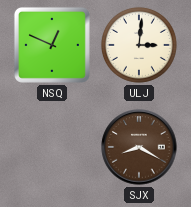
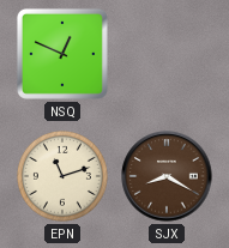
ULJ: 3:01 -> none
EPN: none -> 11:12
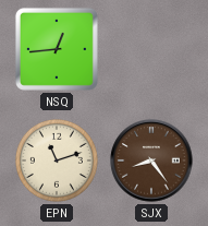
NSQ: 12:49 -> 12:44
SJX: 8:20 -> 8:24
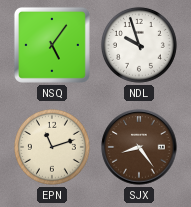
NSQ: 12:44 -> 5:06
NDL: none -> 9:57
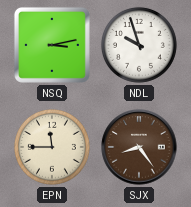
NSQ: 5:06 -> 3:13
EPN: 11:12 -> 11:45
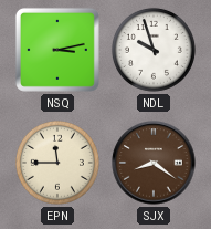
SJX: 8:24 -> 8:21
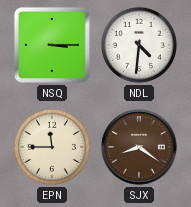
NSQ: 3:13 -> 3:15
NDL: 9:57 -> 4:31
